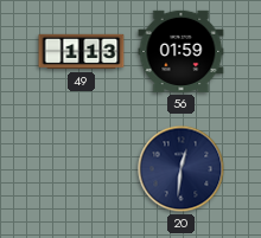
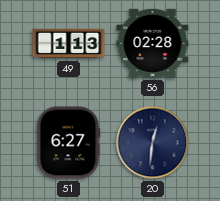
56: 01:59 -> 02:28
51: none -> 6:27
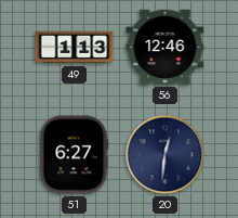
56: 02:28 -> 12:46
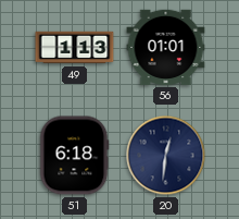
56: 12:46 -> 01:01
51: 6:27 -> 6:18
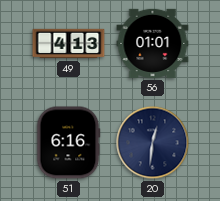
49: 1:13 -> 4:13
51: 6:18 -> 6:16
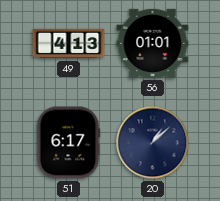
51: 6:16 -> 6:17
20: 12:31 -> 1:08
